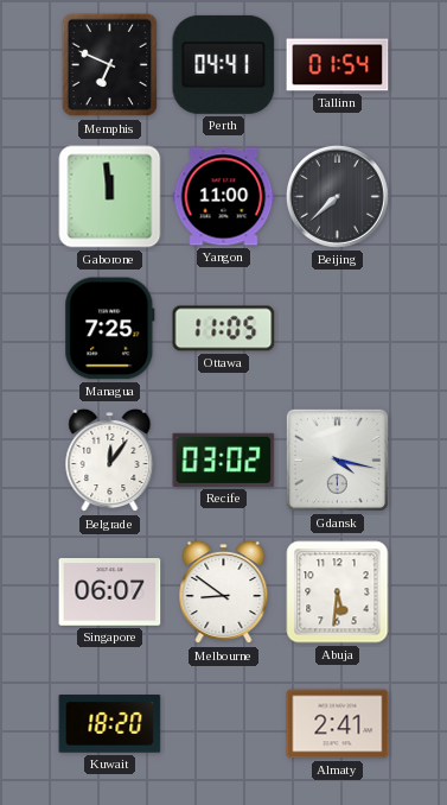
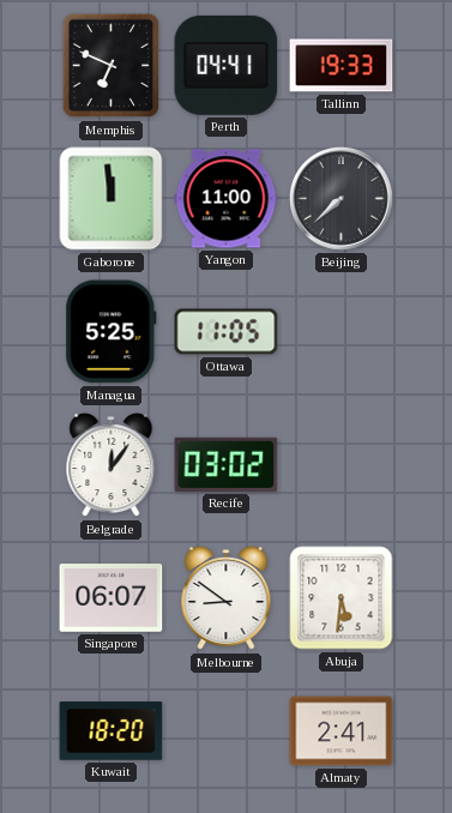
Tallinn: 01:54 -> 19:33
Managua: 7:25 -> 5:25
Gdansk: 4:17 -> none
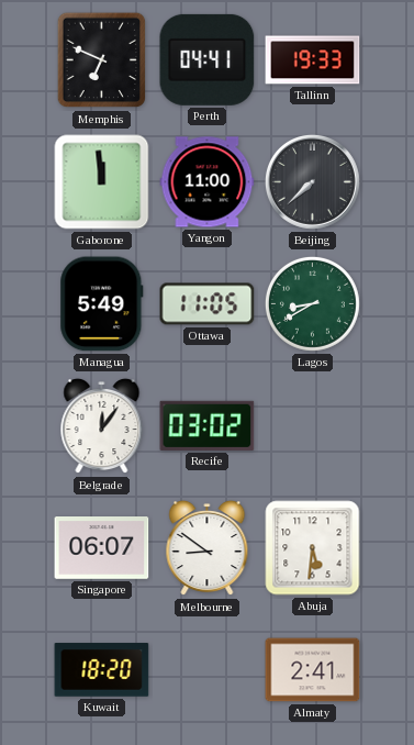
Managua: 5:25 -> 5:49
Lagos: none -> 8:40
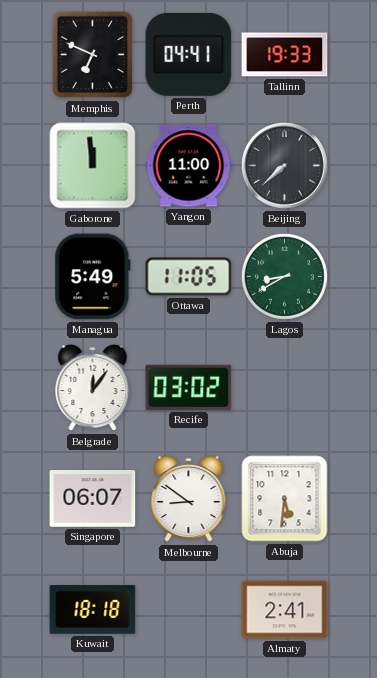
Kuwait: 18:20 -> 18:18
